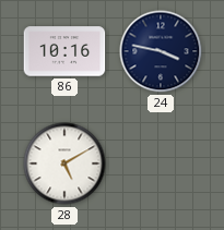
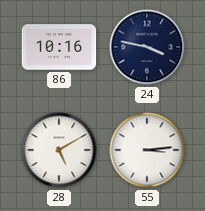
55: none -> 3:14
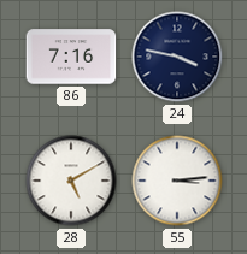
86: 10:16 -> 7:16
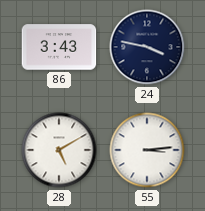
86: 7:16 -> 3:43
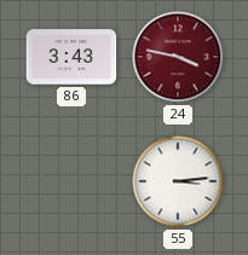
24 dial: navy -> burgundy
28: 5:10 -> none
